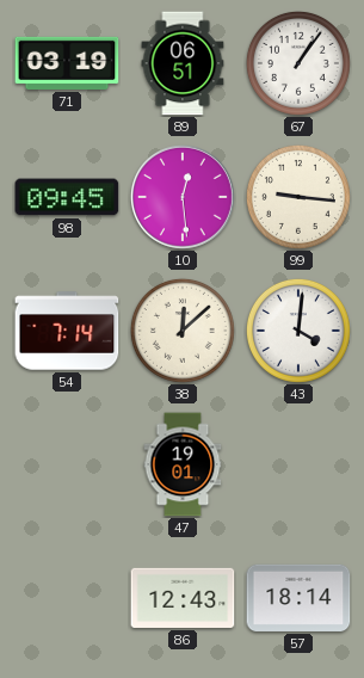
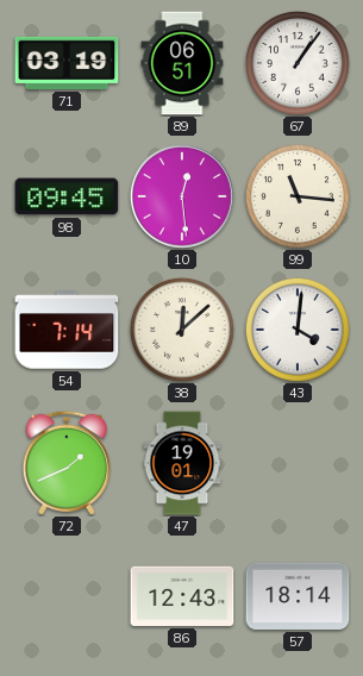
99: 9:16 -> 11:16
72: none -> 1:41
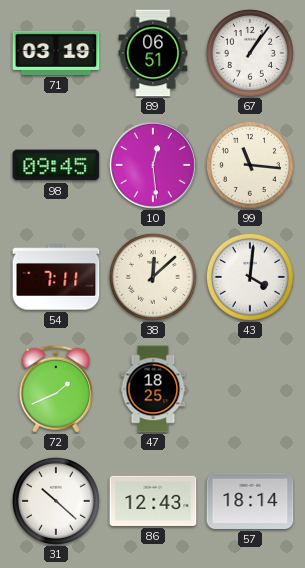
54: 7:14 -> 7:11
47: 19:01 -> 18:25
31: none -> 10:22
